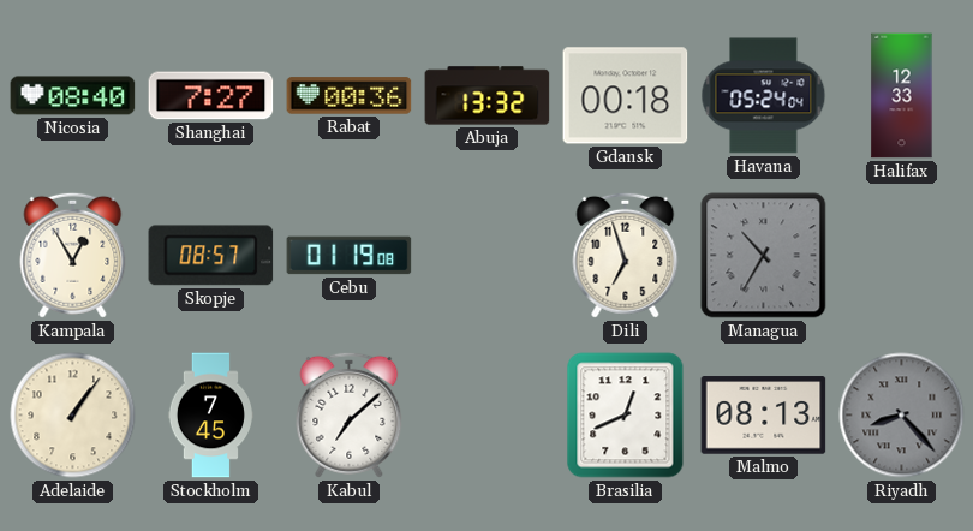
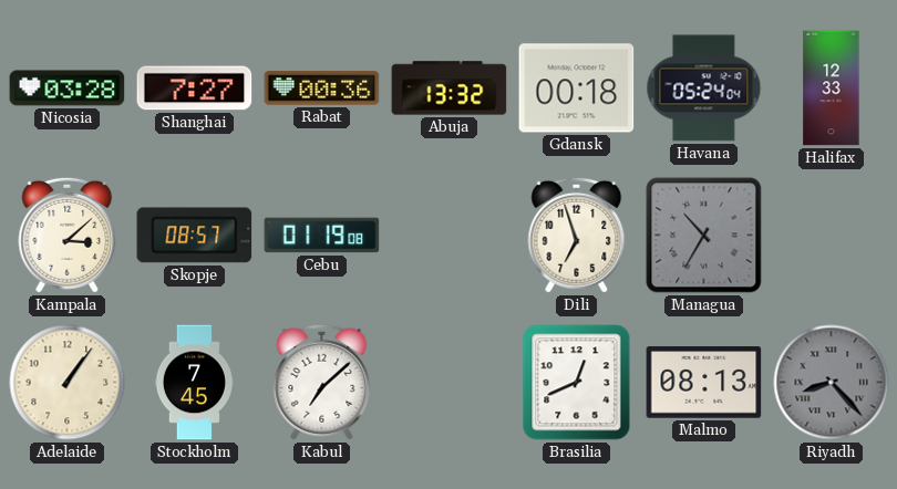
Nicosia: 08:40 -> 03:28
Kampala: 12:55 -> 3:08
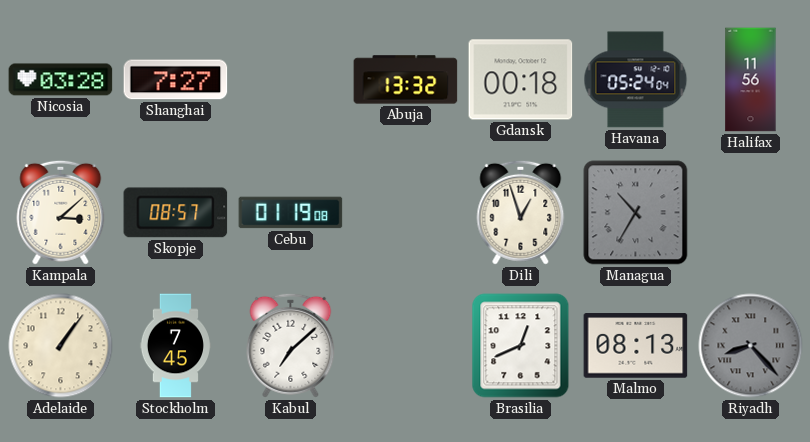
Rabat: 00:36 -> none
Halifax: 12:33 -> 11:56
Dili: 6:57 -> 12:57
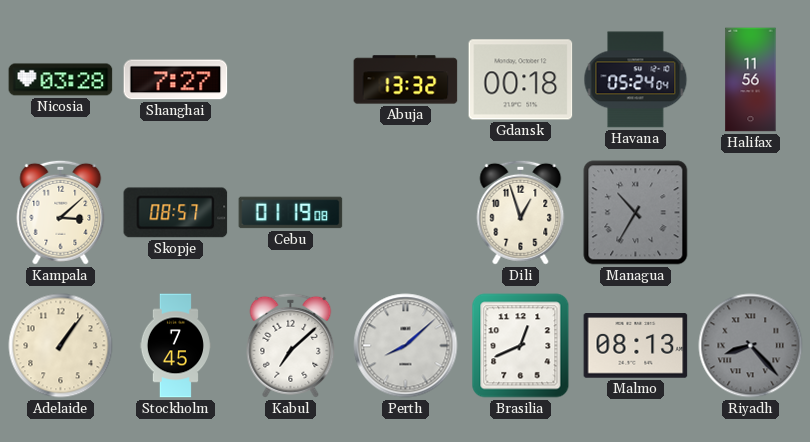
Perth: none -> 8:08
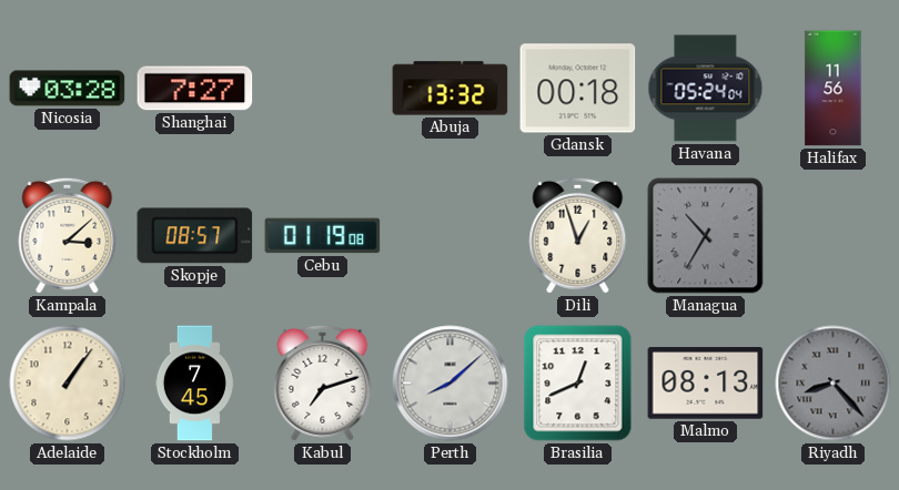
Kabul: 7:08 -> 7:12
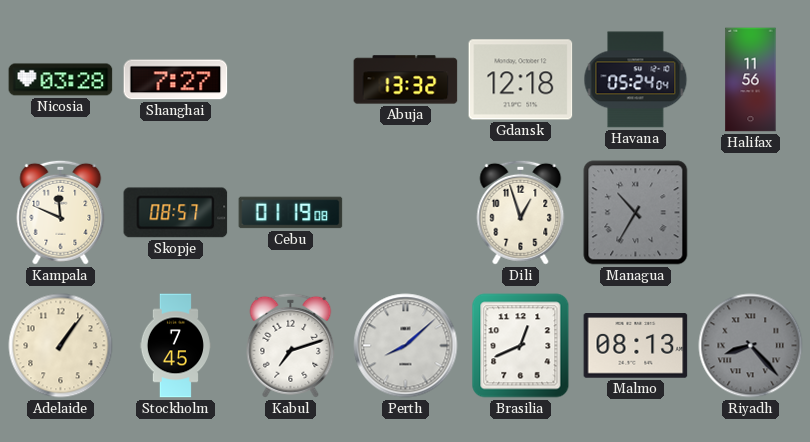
Gdansk: 00:18 -> 12:18
Kampala: 3:08 -> 11:49
